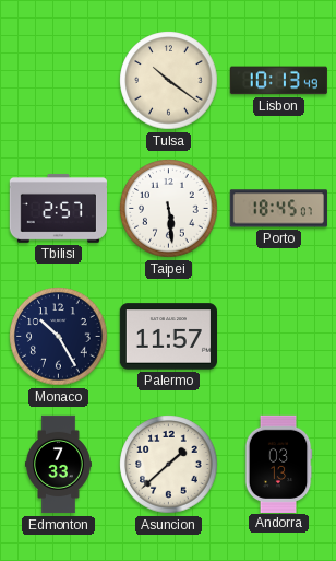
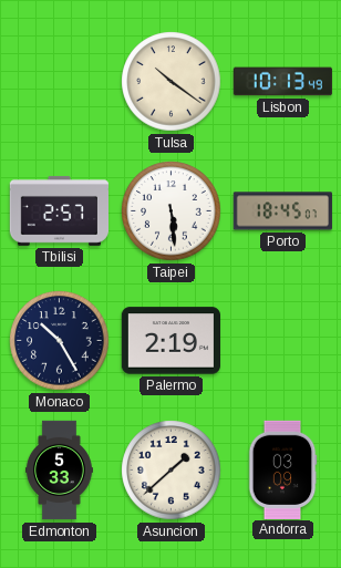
Palermo: 11:57 -> 2:19
Edmonton: 7:33 -> 5:33
Andorra: 03:13 -> 03:09
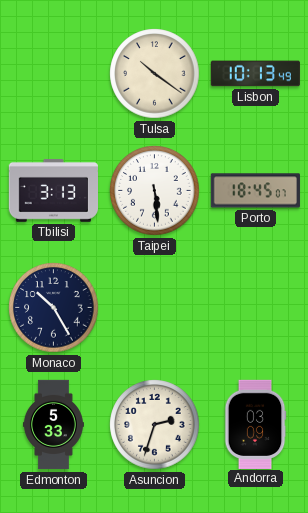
Tbilisi: 2:57 -> 3:13
Palermo: 2:19 -> none
Asuncion: 1:38 -> 2:33
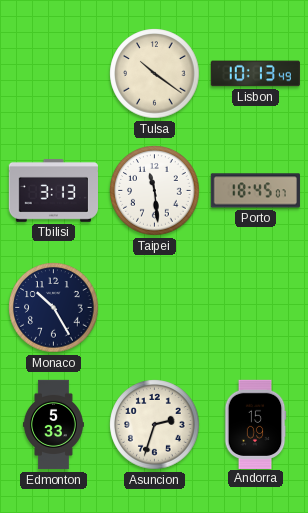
Taipei: 5:29 -> 11:29
Andorra: 03:09 -> 15:09
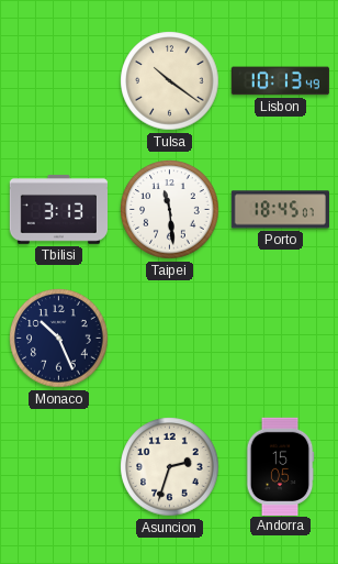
Monaco: 10:25 -> 10:26
Edmonton: 5:33 -> none
Andorra: 15:09 -> 15:05
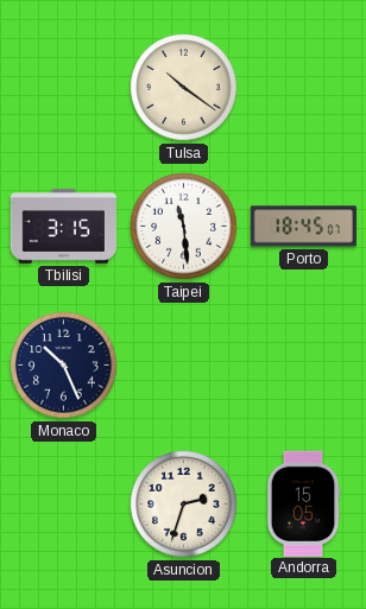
Lisbon: 10:13 -> none
Tbilisi: 3:13 -> 3:15
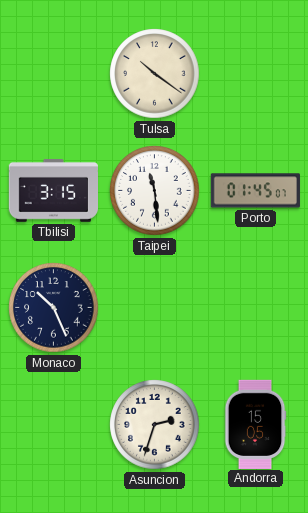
Porto: 18:45 -> 01:45
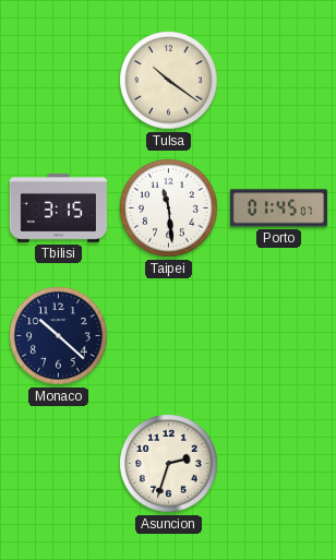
Monaco: 10:26 -> 10:22
Andorra: 15:05 -> none
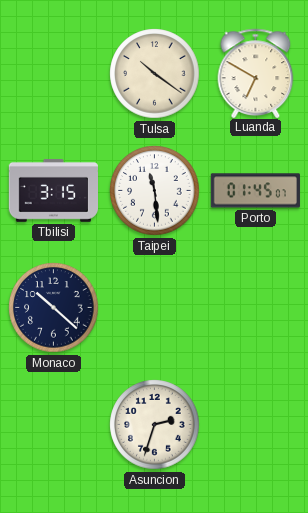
Luanda: none -> 6:50
